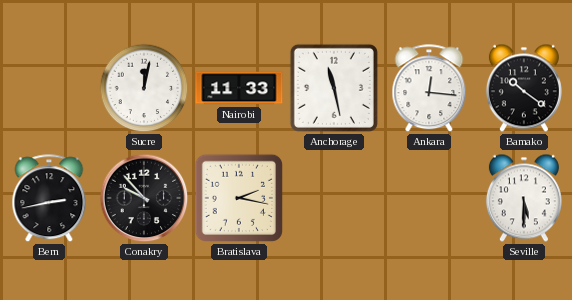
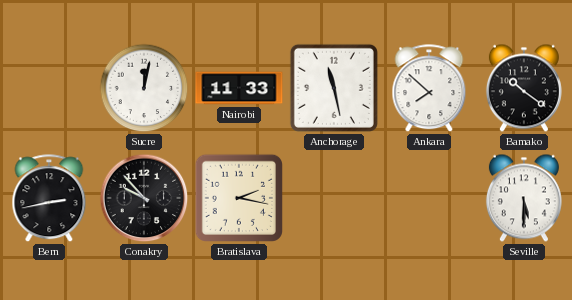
Ankara: 12:16 -> 7:52
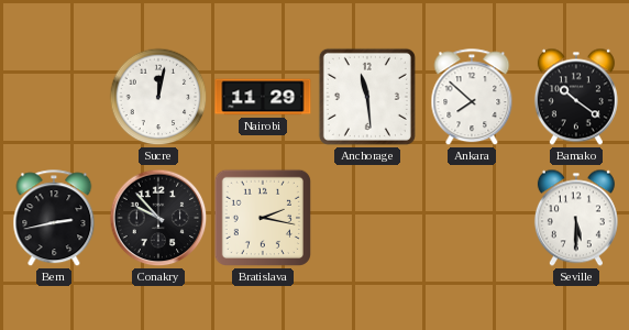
Nairobi: 11:33 -> 11:29
Anchorage: 11:28 -> 11:29
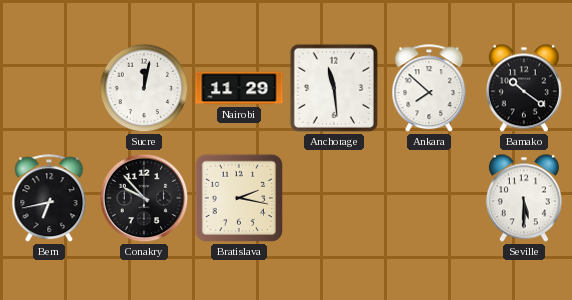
Bern: 2:43 -> 6:43
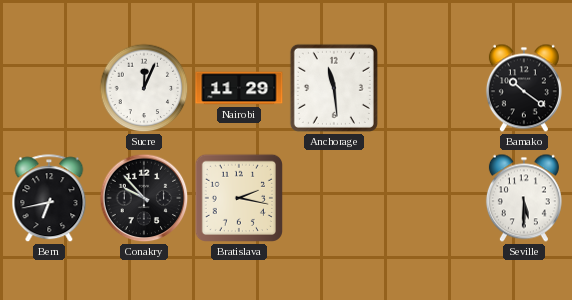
Sucre: 12:02 -> 12:04
Ankara: 7:52 -> none
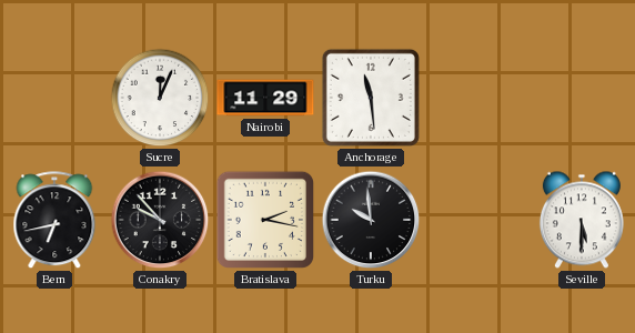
Bamako: 10:21 -> none
Turku: none -> 9:59
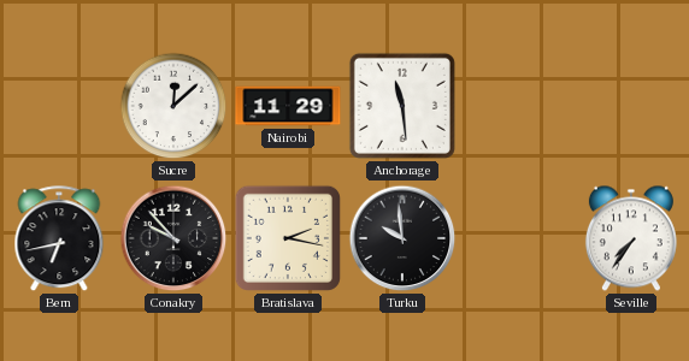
Sucre: 12:04 -> 12:08
Seville: 5:30 -> 7:36
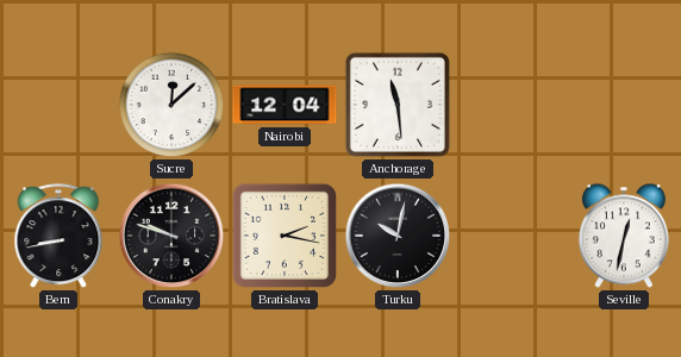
Nairobi: 11:29 -> 12:04
Bern: 6:43 -> 8:43
Conakry: 9:53 -> 9:48
Turku: 9:59 -> 10:02
Seville: 7:36 -> 12:32
